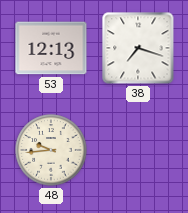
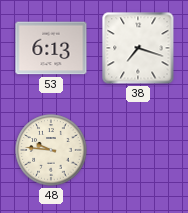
53: 12:13 -> 6:13
48: 9:44 -> 9:46
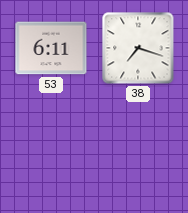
53: 6:13 -> 6:11
48: 9:46 -> none
